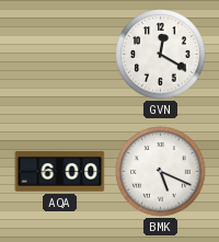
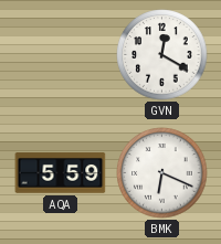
AQA: 6:00 -> 5:59
BMK: 5:19 -> 6:19
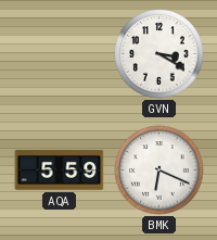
GVN: 12:20 -> 3:20
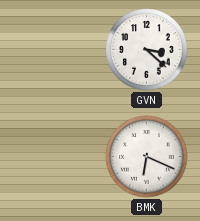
GVN: 3:20 -> 3:22
AQA: 5:59 -> none
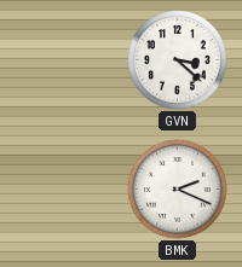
BMK: 6:19 -> 2:19
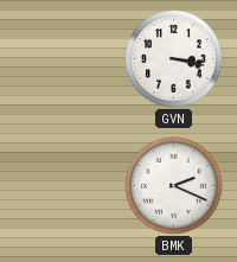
GVN: 3:22 -> 3:17
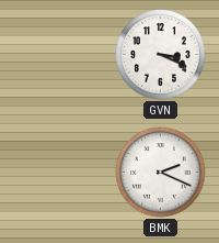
GVN: 3:17 -> 3:19
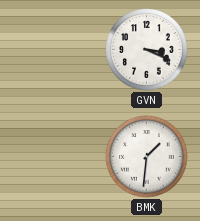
BMK: 2:19 -> 1:31
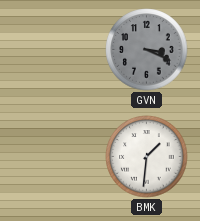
GVN dial: white -> grey
